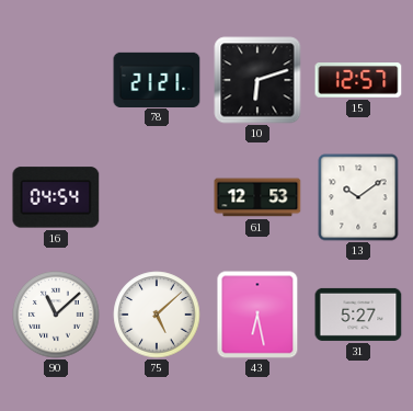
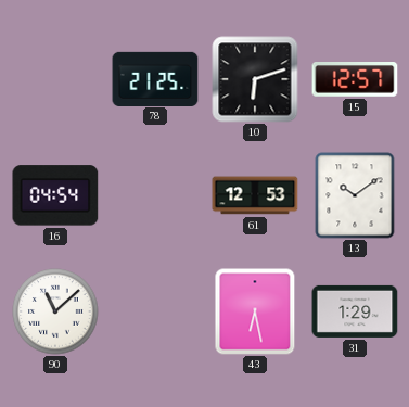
78: 21:21 -> 21:25
75: 5:08 -> none
31: 5:27 -> 1:29
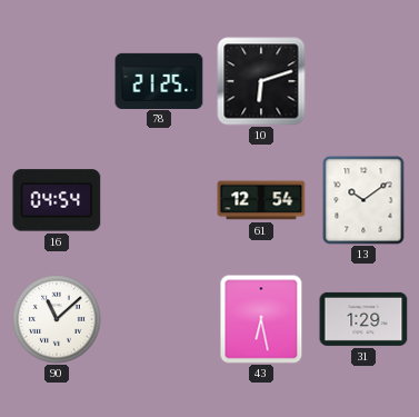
15: 12:57 -> none
61: 12:53 -> 12:54
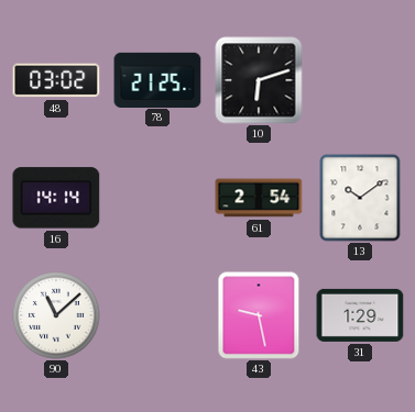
48: none -> 03:02
16: 04:54 -> 14:14
61: 12:54 -> 2:54
43: 6:28 -> 9:28
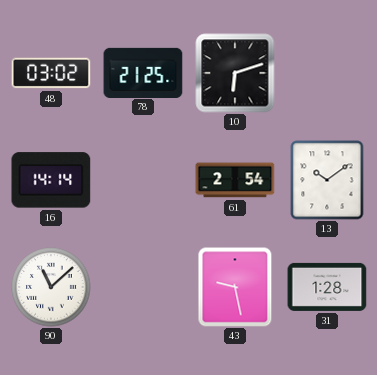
31: 1:29 -> 1:28
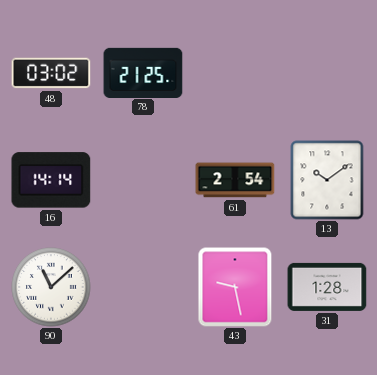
10: 6:12 -> none
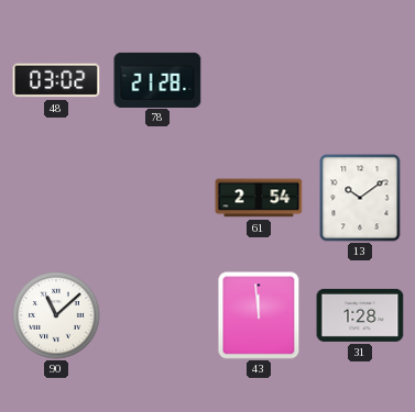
78: 21:25 -> 21:28
16: 14:14 -> none
43: 9:28 -> 11:59
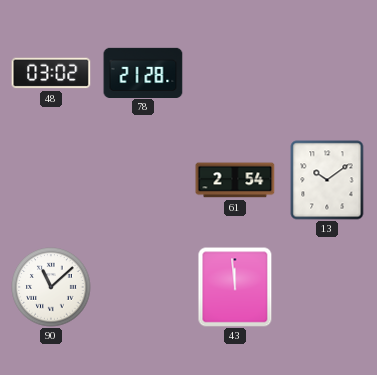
31: 1:28 -> none
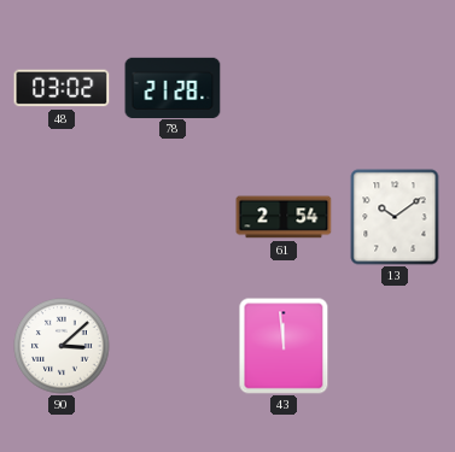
90: 11:08 -> 3:08
